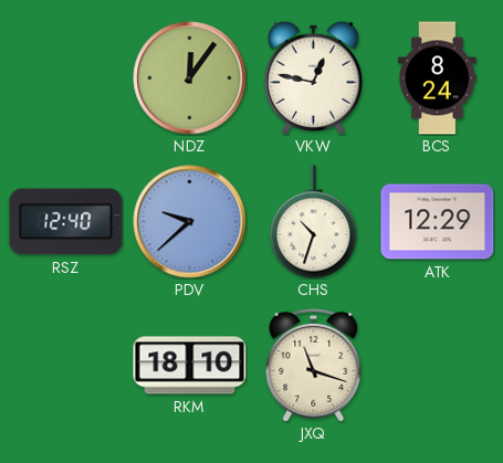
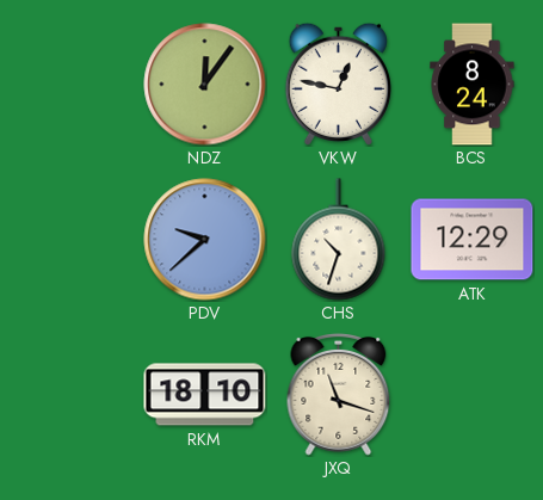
RSZ: 12:40 -> none
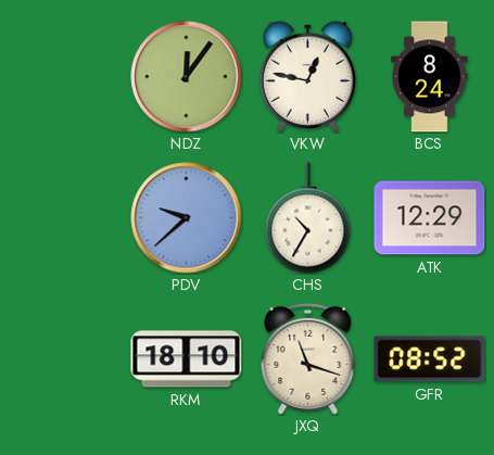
CHS: 10:33 -> 10:35
GFR: none -> 08:52
